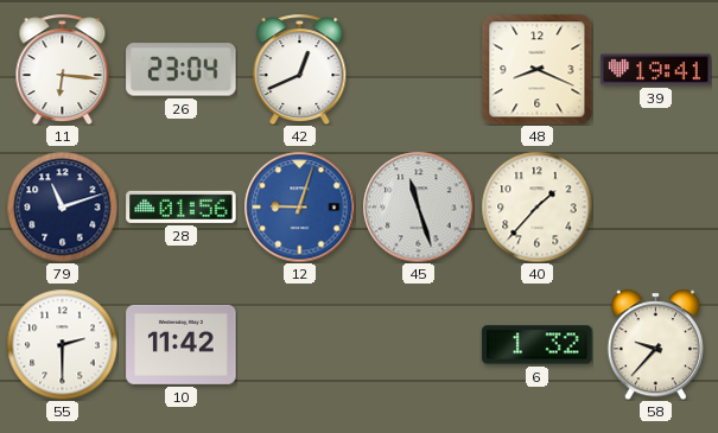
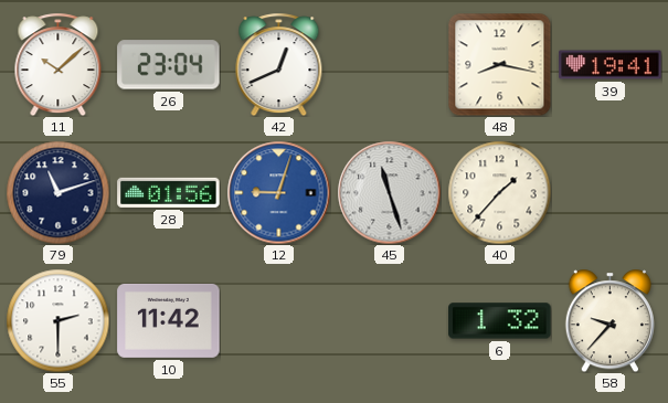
11: 6:16 -> 10:08
48: 8:19 -> 8:17
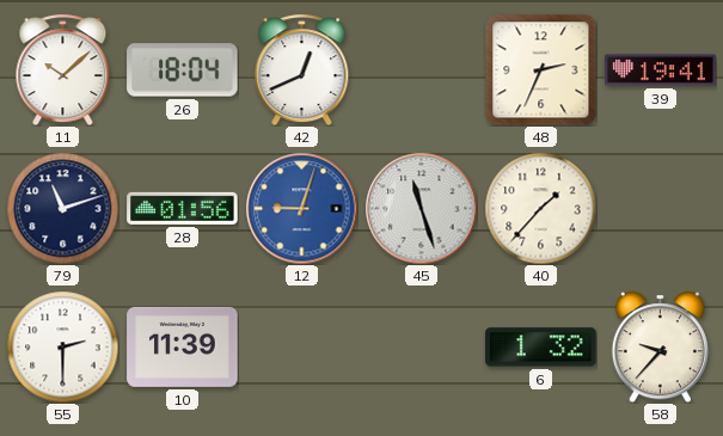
26: 23:04 -> 18:04
48: 8:17 -> 2:34
10: 11:42 -> 11:39
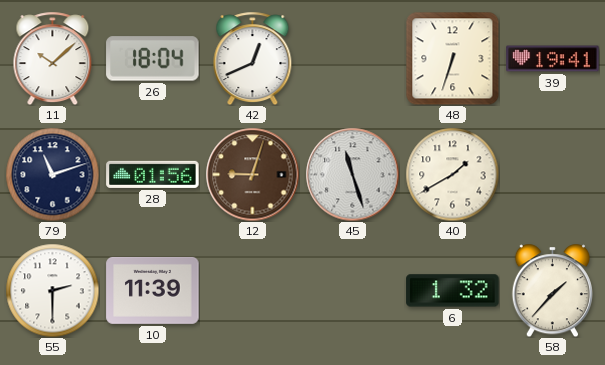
48: 2:34 -> 6:33
12 dial: blue -> brown
40: 1:37 -> 1:40
58: 9:37 -> 1:37
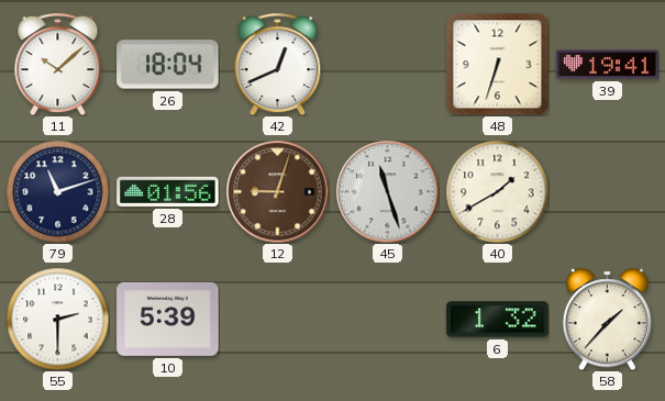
10: 11:39 -> 5:39
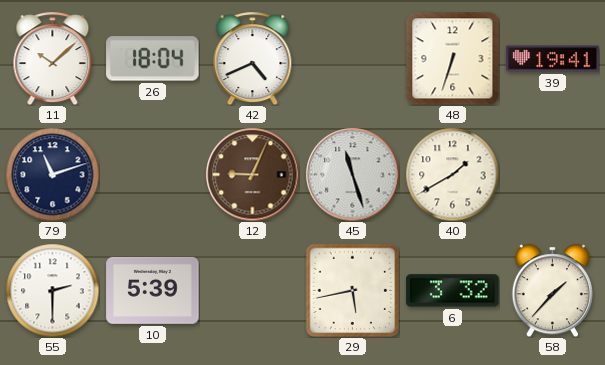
42: 12:41 -> 4:41
28: 01:56 -> none
12: 9:03 -> 9:04
29: none -> 5:43
6: 1:32 -> 3:32
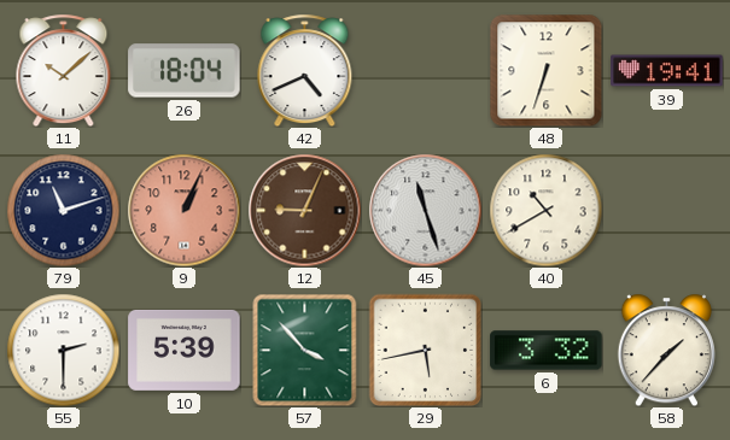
9: none -> 1:04
40: 1:40 -> 10:40
57: none -> 3:53
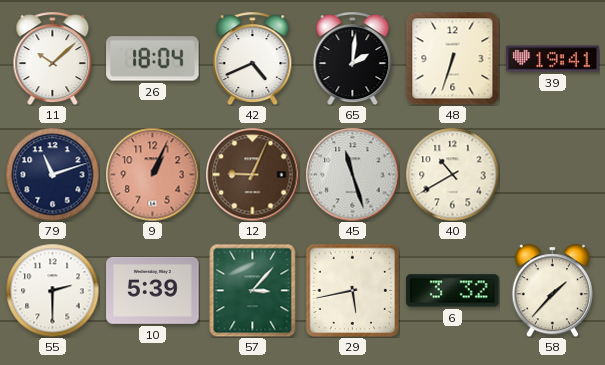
65: none -> 2:01
57: 3:53 -> 3:07
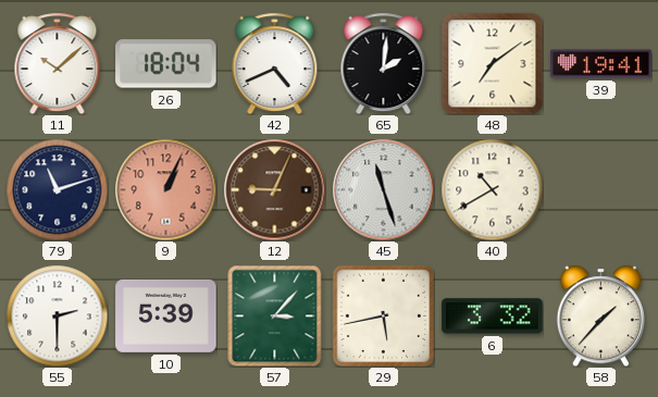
48: 6:33 -> 7:09
